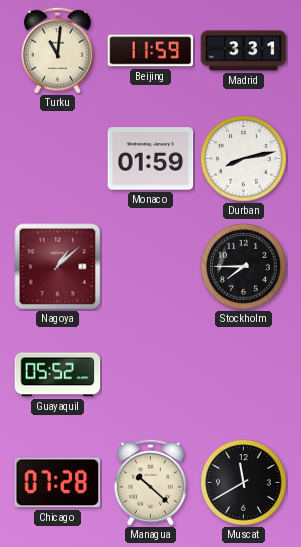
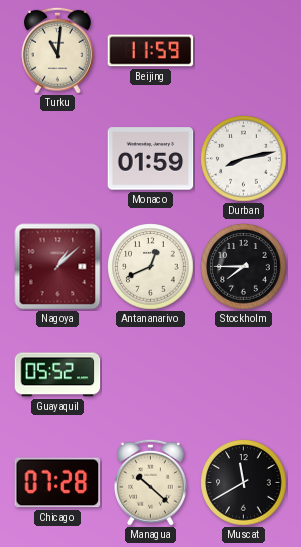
Madrid: 3:31 -> none
Antananarivo: none -> 12:41
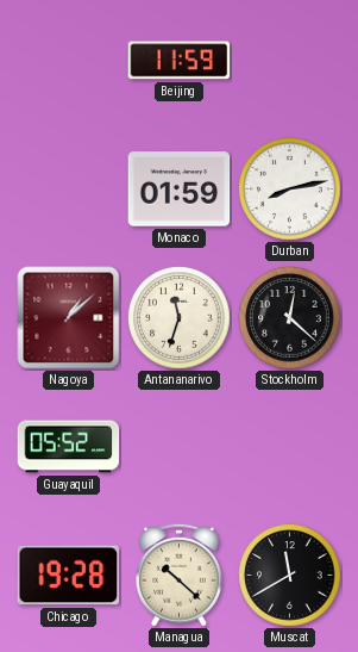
Turku: 11:01 -> none
Antananarivo: 12:41 -> 11:33
Stockholm: 7:45 -> 12:22
Chicago: 07:28 -> 19:28
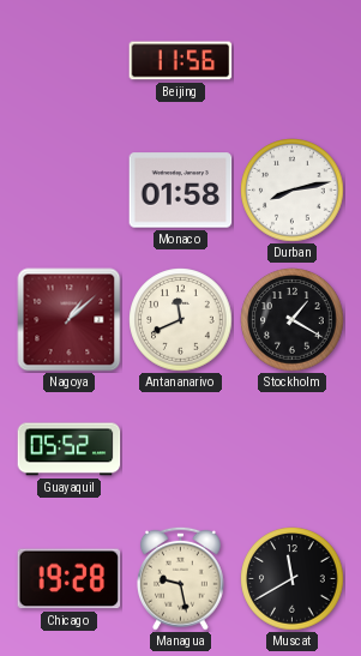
Beijing: 11:59 -> 11:56
Monaco: 01:59 -> 01:58
Antananarivo: 11:33 -> 11:41
Stockholm: 12:22 -> 1:20
Managua: 10:22 -> 9:28
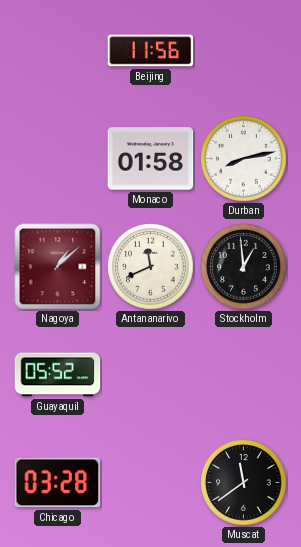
Stockholm: 1:20 -> 12:59
Chicago: 19:28 -> 03:28
Managua: 9:28 -> none
Muscat: 11:40 -> 11:39
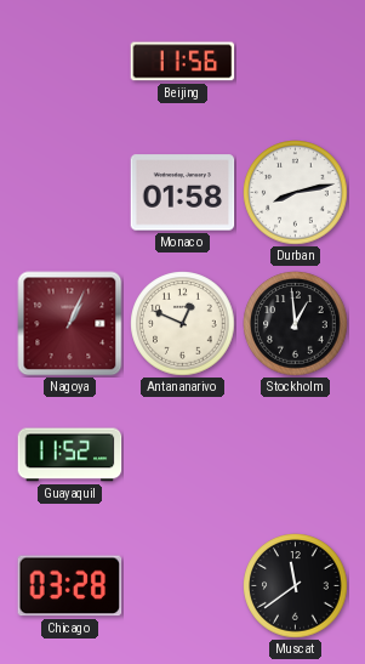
Nagoya: 1:08 -> 1:04
Antananarivo: 11:41 -> 12:49
Guayaquil: 05:52 -> 11:52
